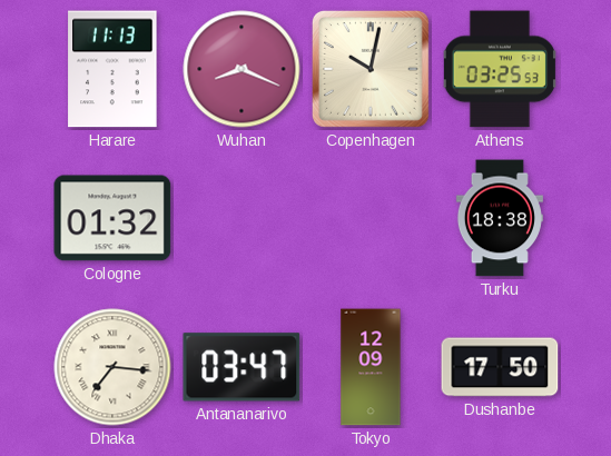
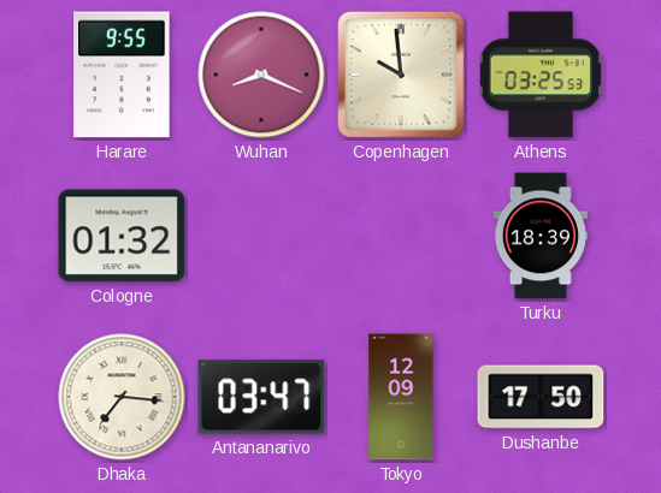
Harare: 11:13 -> 9:55
Copenhagen: 10:02 -> 9:59
Turku: 18:38 -> 18:39
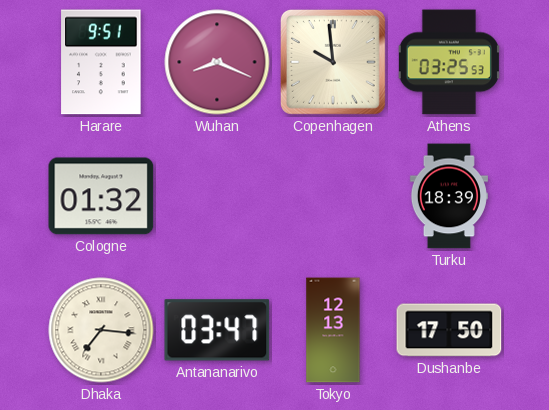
Harare: 9:55 -> 9:51
Tokyo: 12:09 -> 12:13
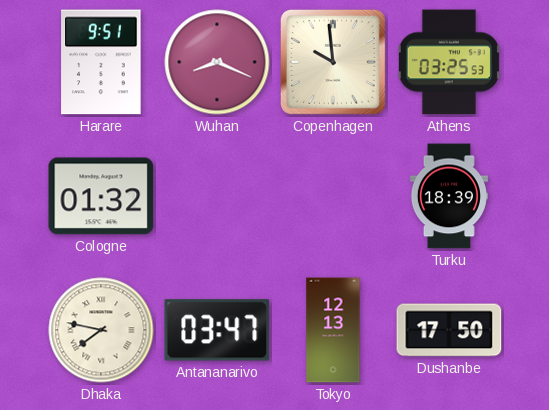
Dhaka: 7:16 -> 7:47
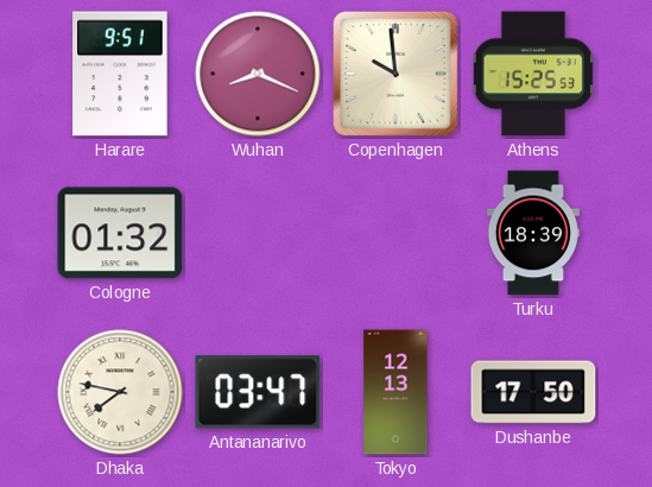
Athens: 03:25 -> 15:25
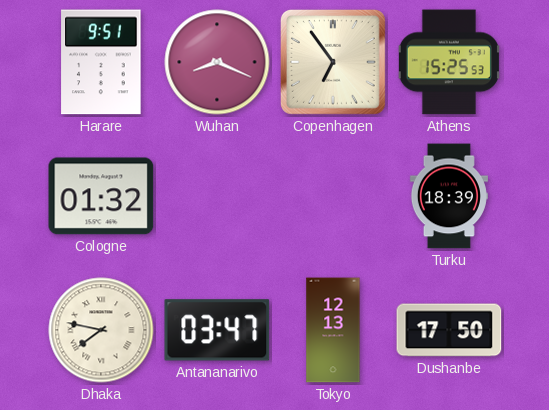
Copenhagen: 9:59 -> 6:54
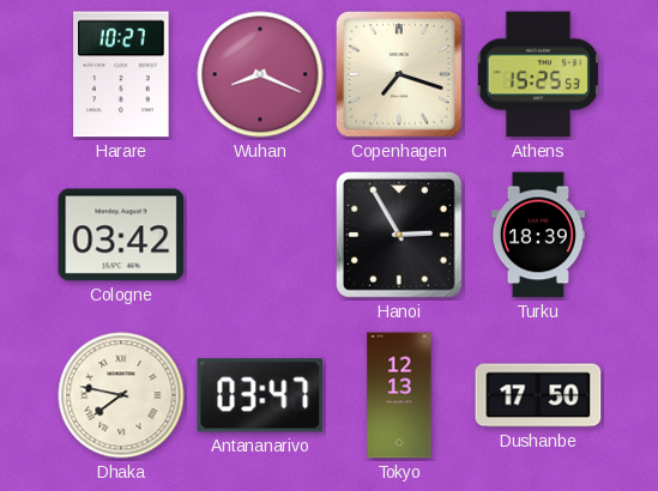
Harare: 9:51 -> 10:27
Copenhagen: 6:54 -> 7:18
Cologne: 01:32 -> 03:42
Hanoi: none -> 2:55
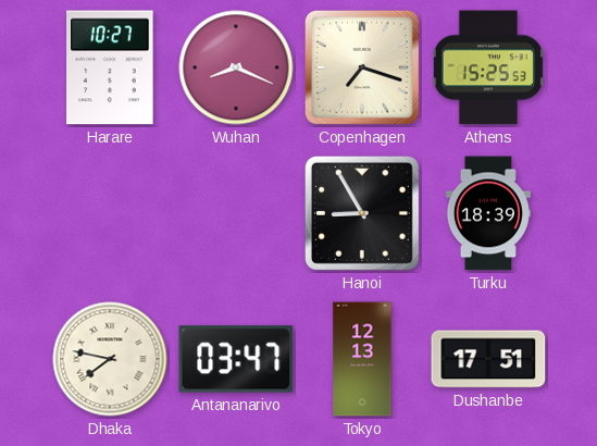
Cologne: 03:42 -> none
Hanoi: 2:55 -> 8:55
Dushanbe: 17:50 -> 17:51
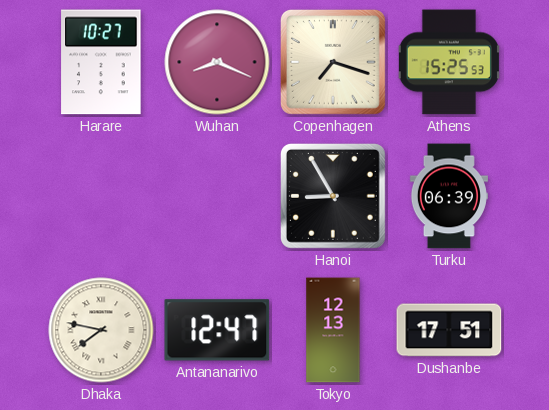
Turku: 18:39 -> 06:39
Antananarivo: 03:47 -> 12:47
